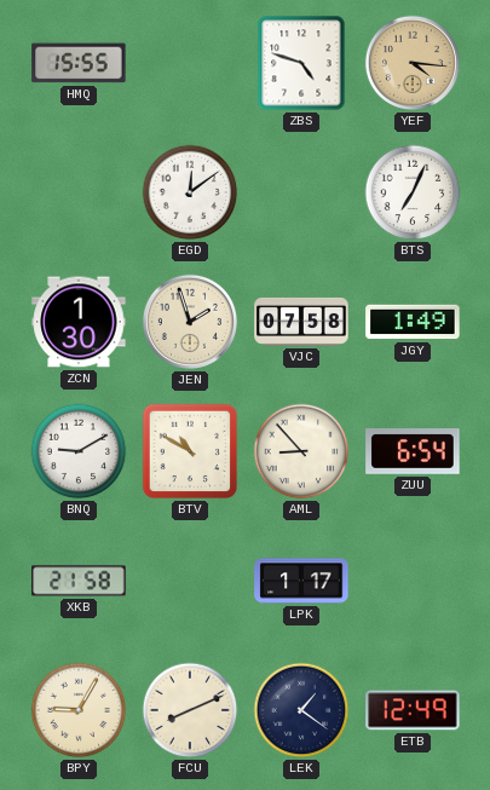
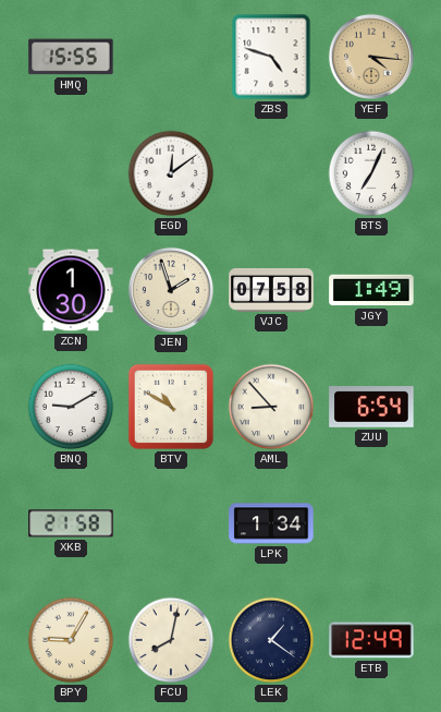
LPK: 1:17 -> 1:34
FCU: 8:11 -> 8:02
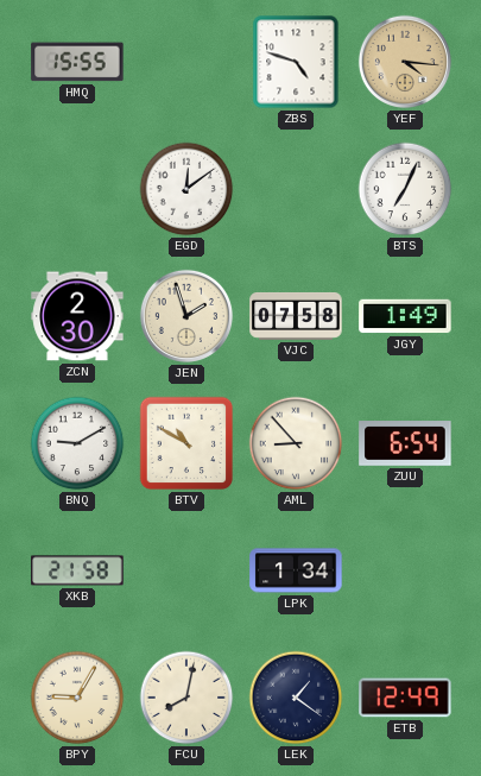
ZCN: 1:30 -> 2:30
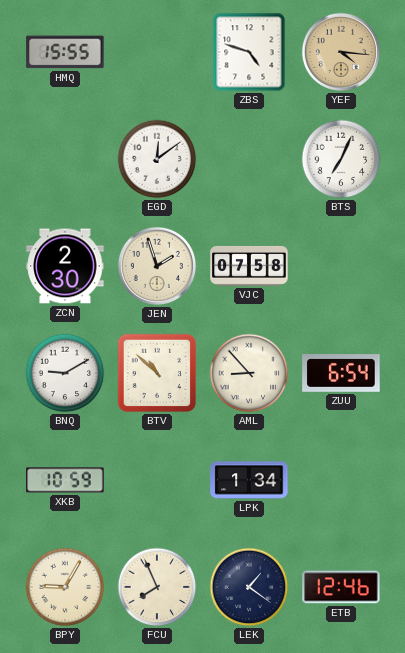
JGY: 1:49 -> none
BTV: 10:50 -> 10:52
XKB: 21:58 -> 10:59
FCU: 8:02 -> 7:56
ETB: 12:49 -> 12:46
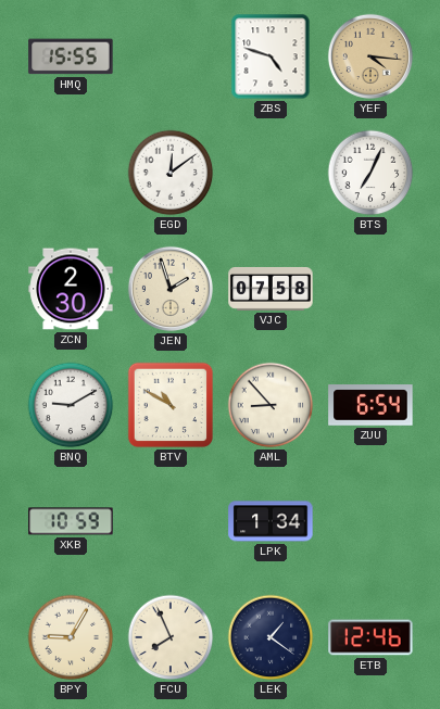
BTV: 10:52 -> 10:50
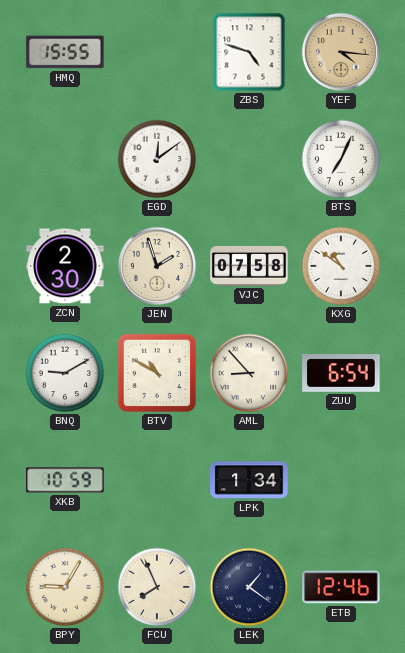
KXG: none -> 10:51
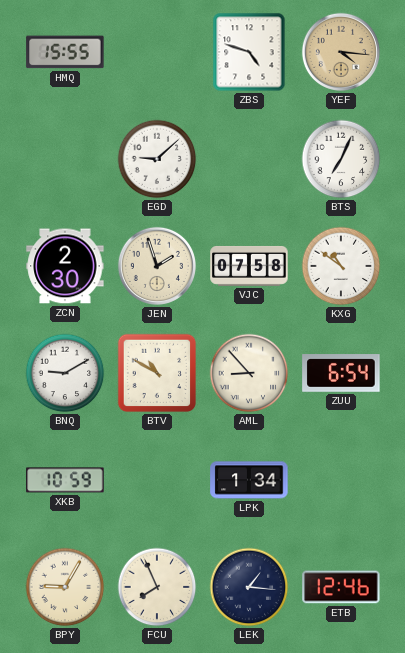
EGD: 12:09 -> 9:08
LEK: 1:21 -> 1:16
